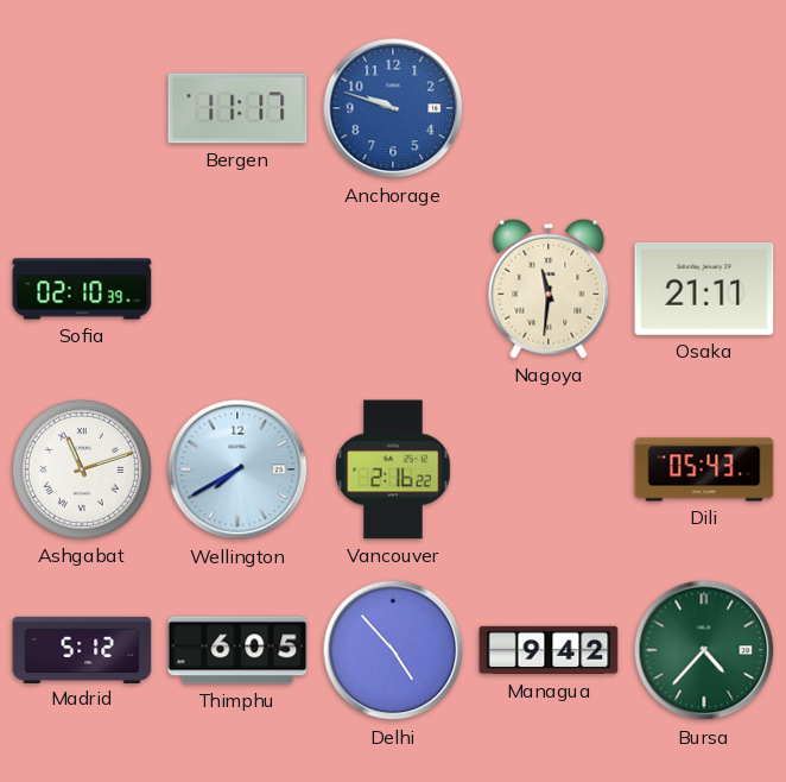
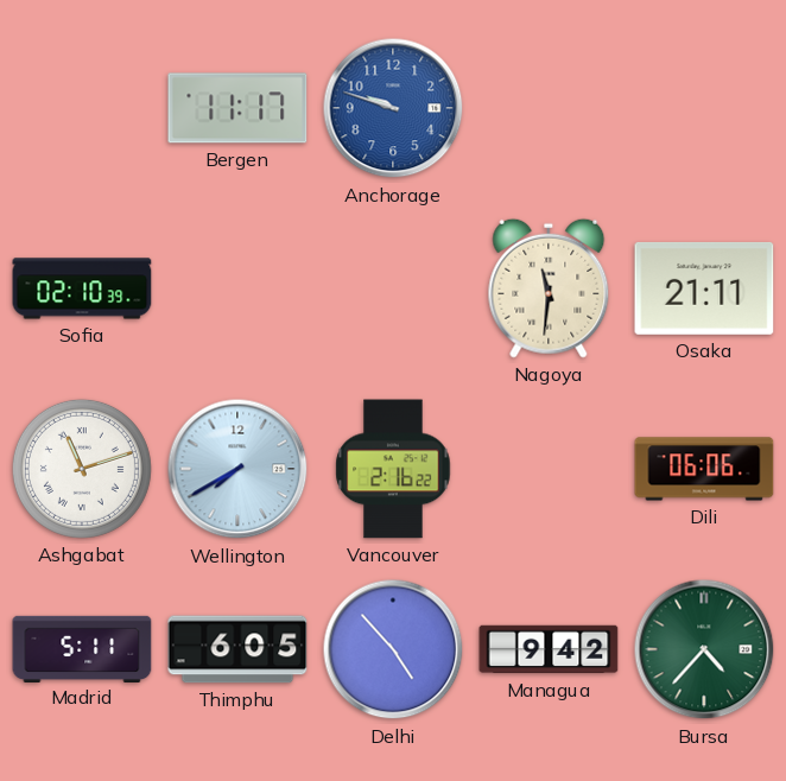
Dili: 05:43 -> 06:06
Madrid: 5:12 -> 5:11
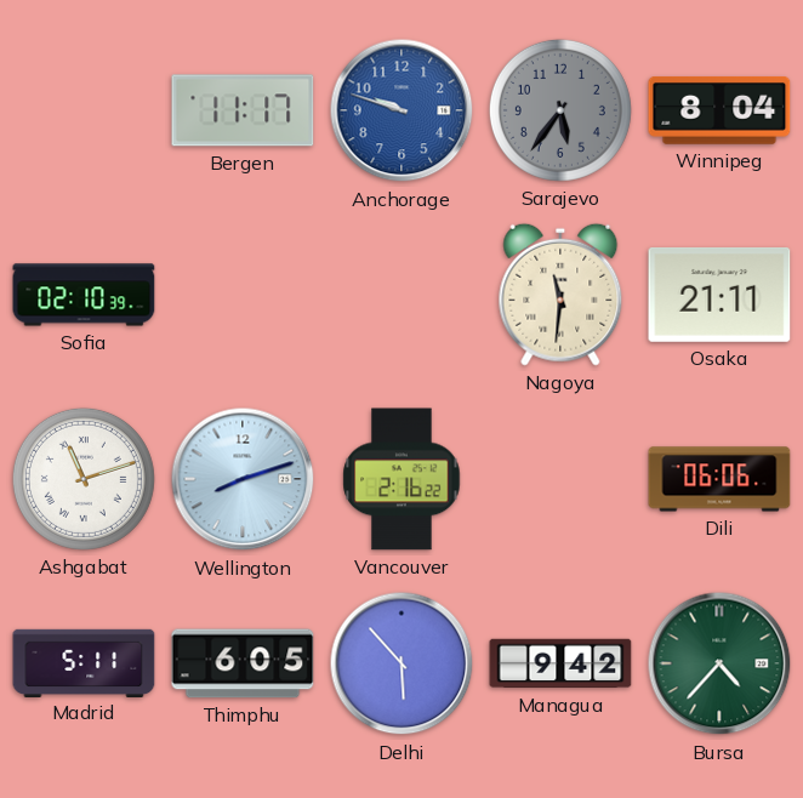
Sarajevo: none -> 5:36
Winnipeg: none -> 8:04
Wellington: 7:40 -> 8:12
Delhi: 4:53 -> 5:53
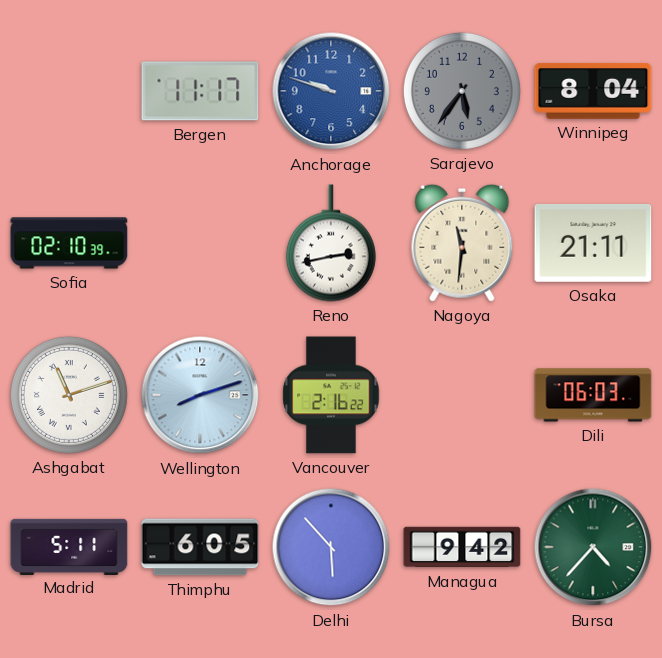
Reno: none -> 2:43
Dili: 06:06 -> 06:03
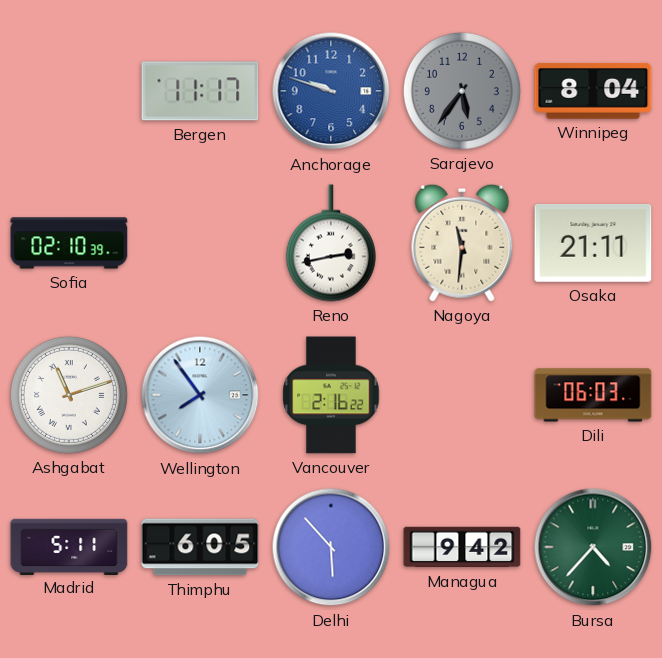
Wellington: 8:12 -> 7:54
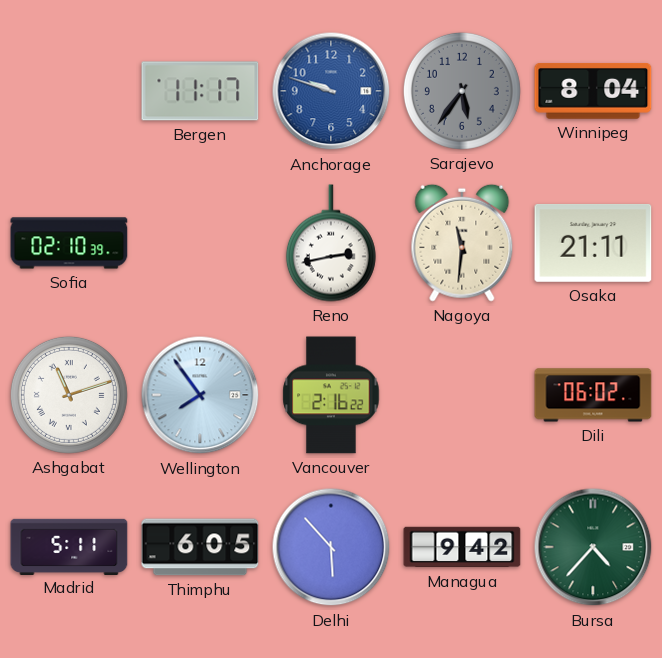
Dili: 06:03 -> 06:02
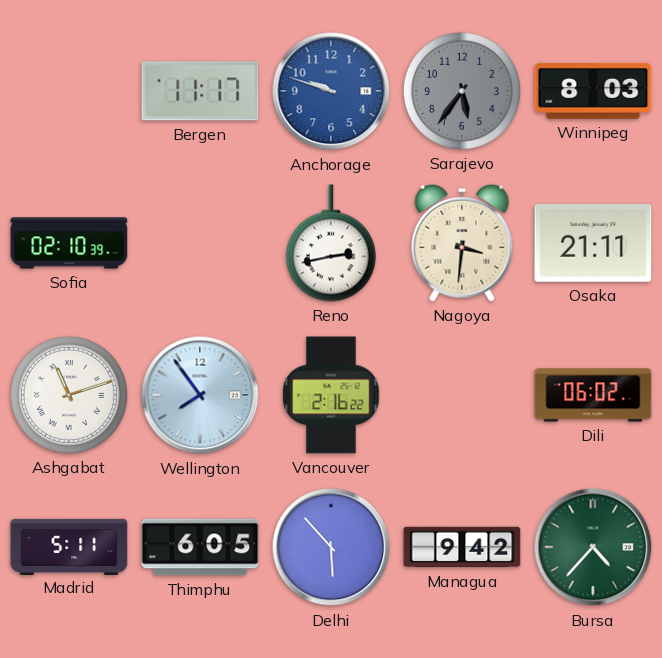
Winnipeg: 8:04 -> 8:03
Nagoya: 11:31 -> 3:31
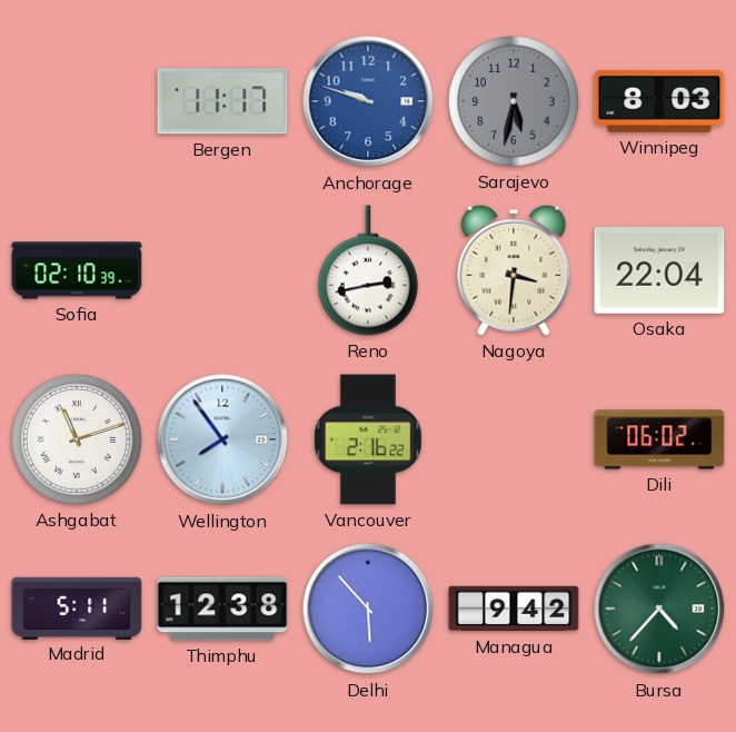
Sarajevo: 5:36 -> 5:32
Osaka: 21:11 -> 22:04
Thimphu: 6:05 -> 12:38
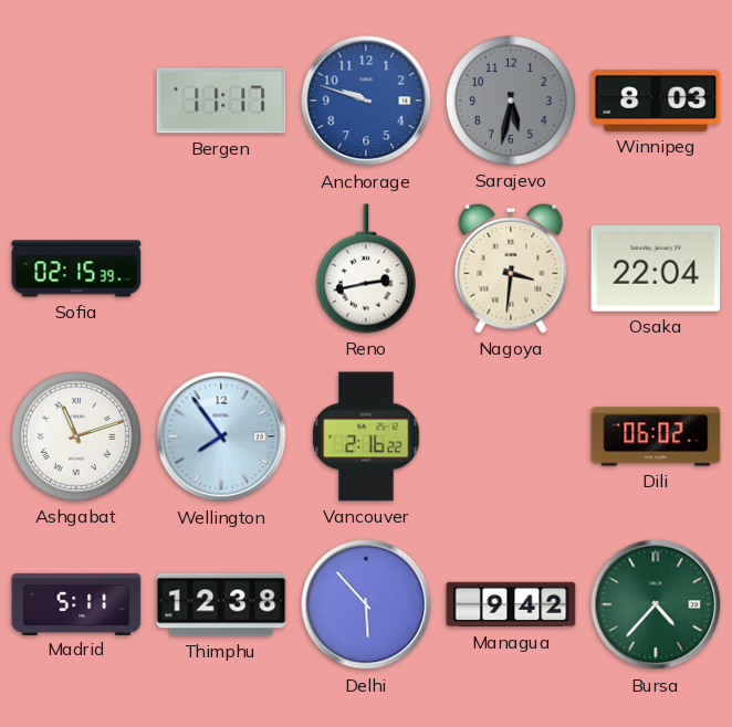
Sofia: 02:10 -> 02:15
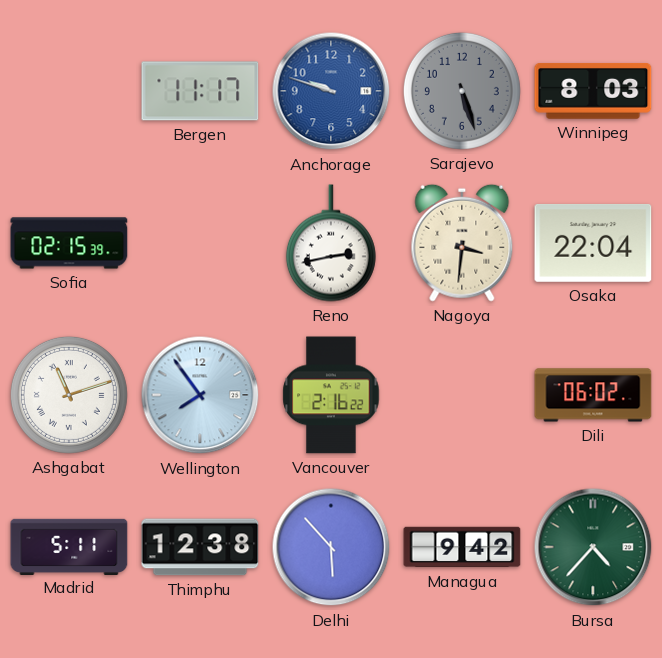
Sarajevo: 5:32 -> 5:27
